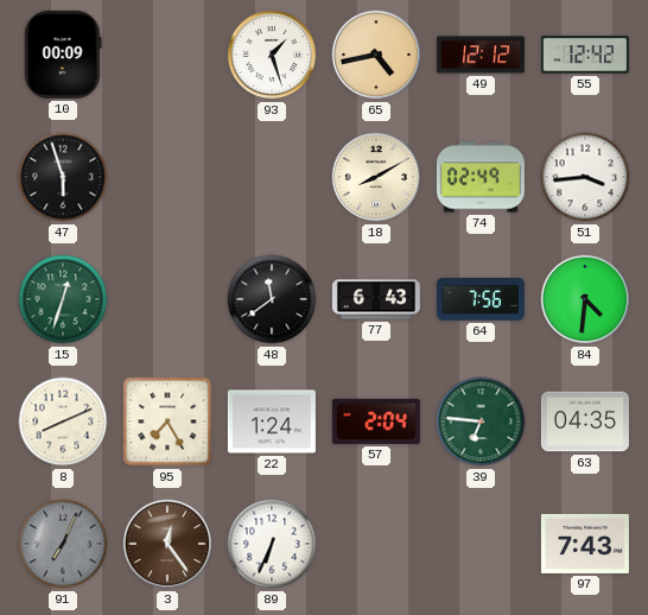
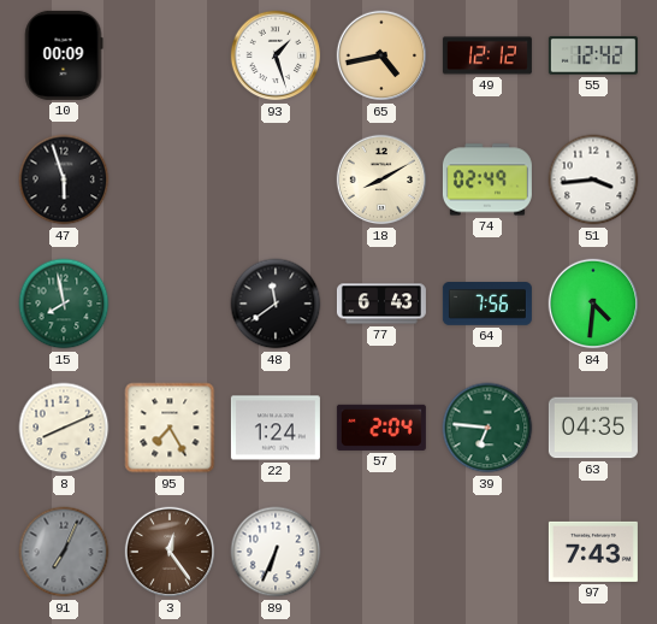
15: 12:33 -> 7:58
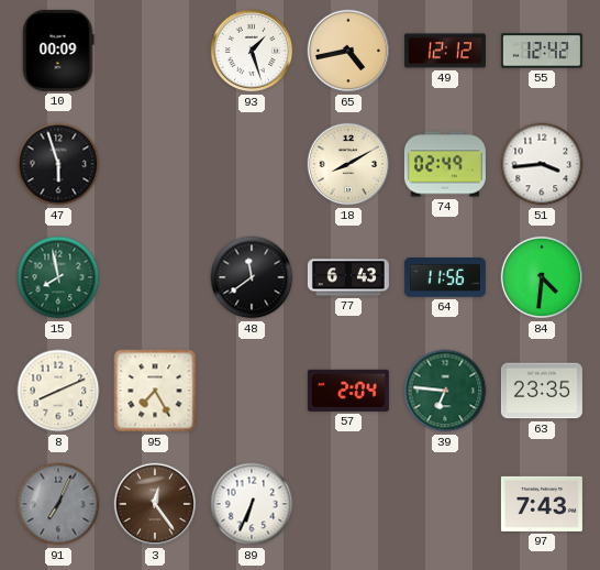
64: 7:56 -> 11:56
22: 1:24 -> none
63: 04:35 -> 23:35
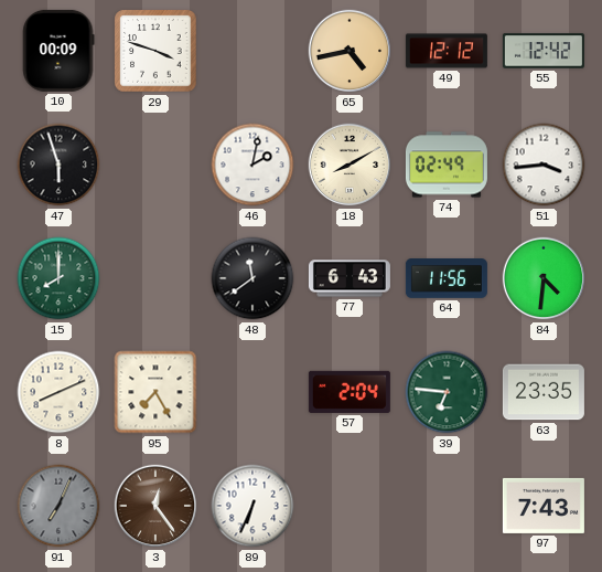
29: none -> 3:48
93: 1:27 -> none
46: none -> 2:02
15: 7:58 -> 8:00
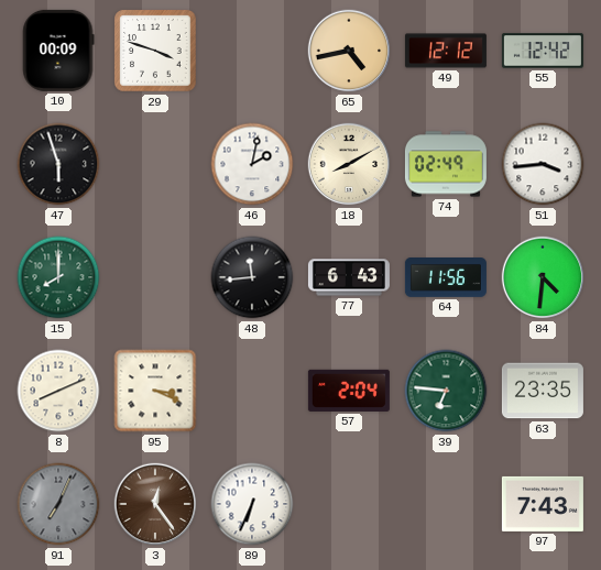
48: 11:39 -> 11:44
95: 7:25 -> 3:19
